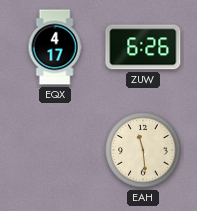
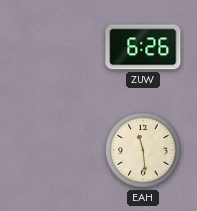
EQX: 4:17 -> none
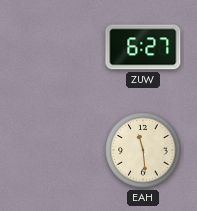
ZUW: 6:26 -> 6:27
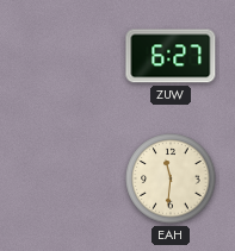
EAH: 11:29 -> 11:31
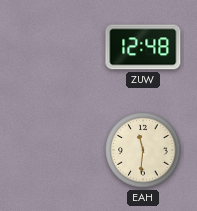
ZUW: 6:27 -> 12:48
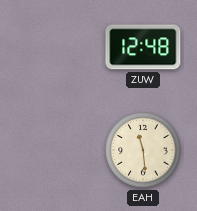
EAH: 11:31 -> 11:29
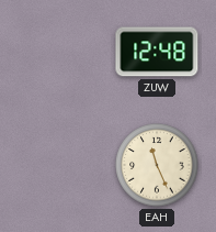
EAH: 11:29 -> 11:26
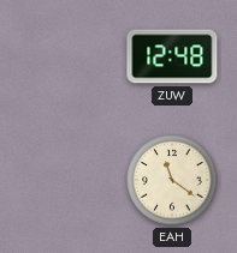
EAH: 11:26 -> 11:21
